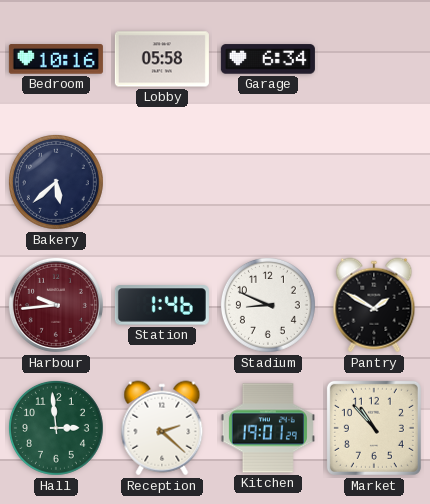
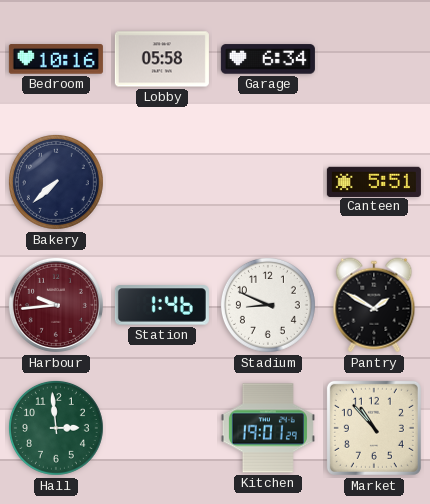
Bakery: 5:38 -> 7:38
Canteen: none -> 5:51
Reception: 2:22 -> none
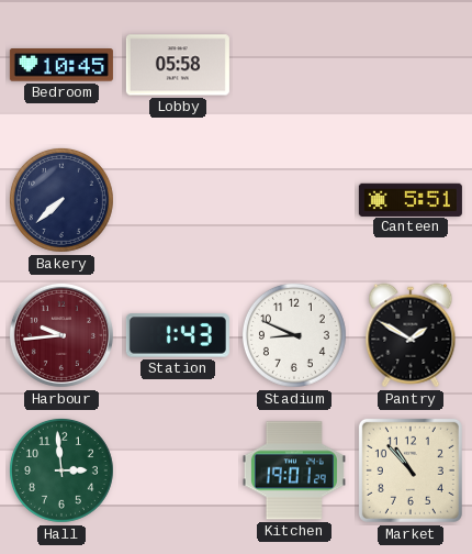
Bedroom: 10:16 -> 10:45
Garage: 6:34 -> none
Station: 1:46 -> 1:43
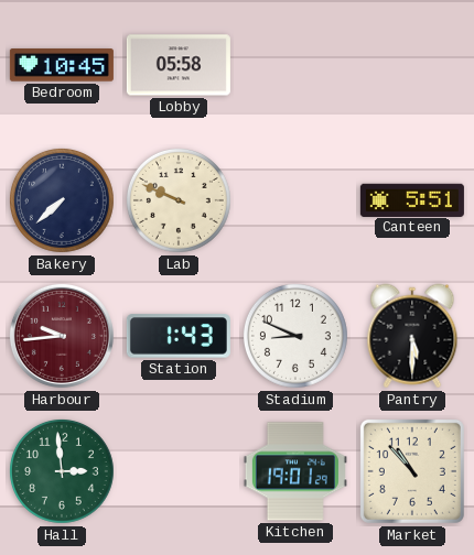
Lab: none -> 9:49
Pantry: 1:50 -> 5:30
